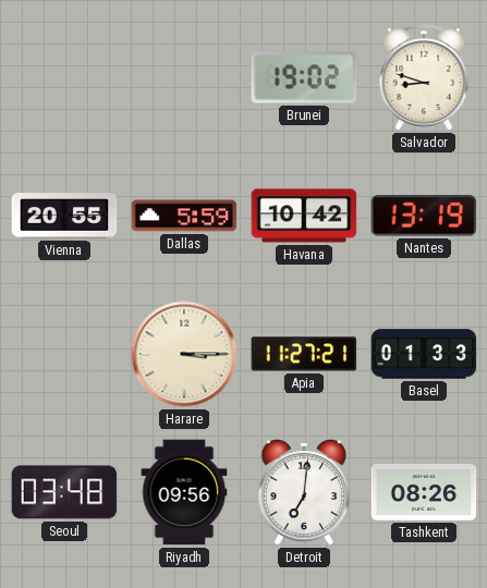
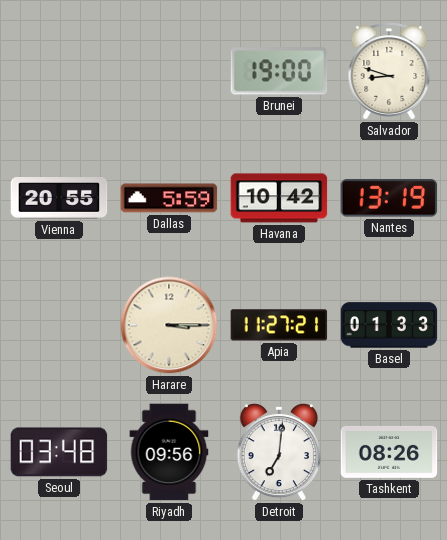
Brunei: 19:02 -> 19:00
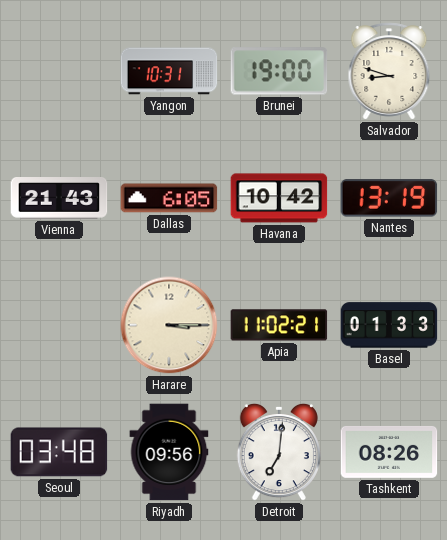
Yangon: none -> 10:31
Vienna: 20:55 -> 21:43
Dallas: 5:59 -> 6:05
Apia: 11:27 -> 11:02
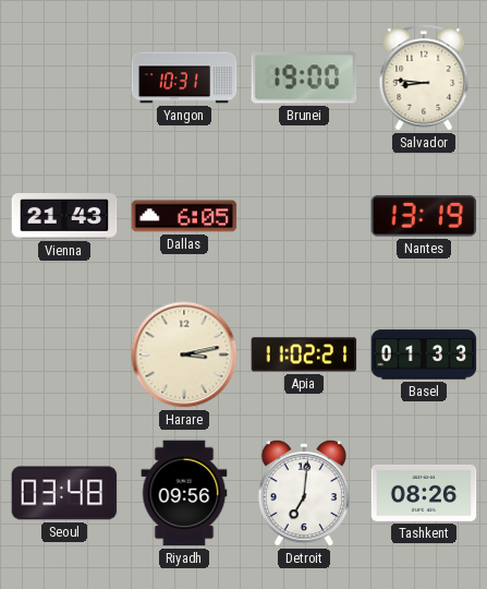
Salvador: 8:48 -> 8:46
Havana: 10:42 -> none
Harare: 3:15 -> 3:13
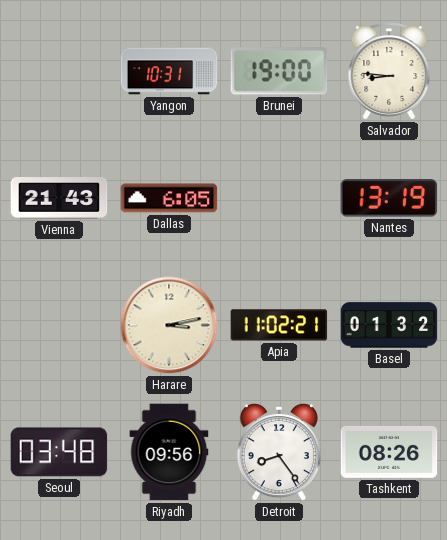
Basel: 01:33 -> 01:32
Detroit: 7:01 -> 8:24
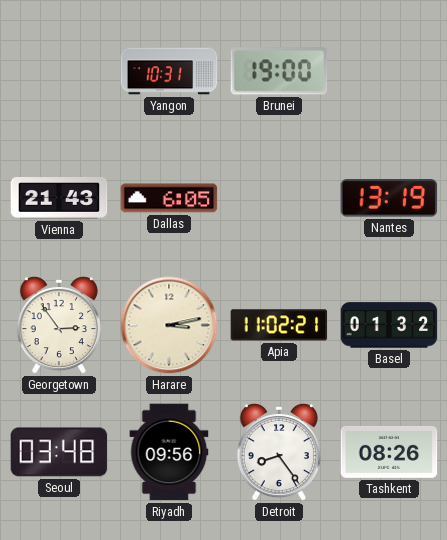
Salvador: 8:46 -> none
Georgetown: none -> 2:54
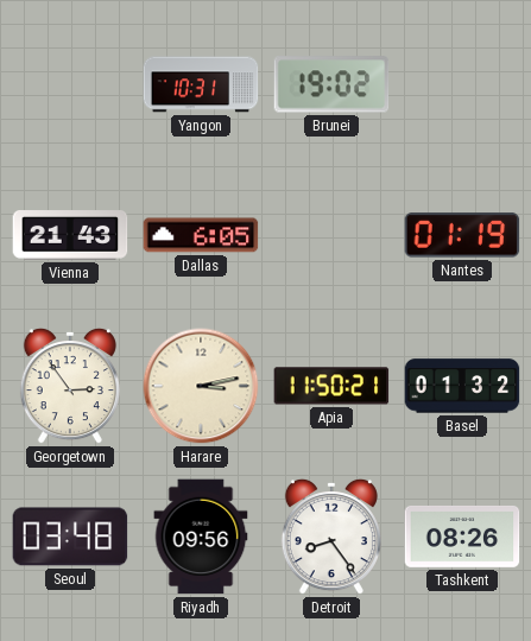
Brunei: 19:00 -> 19:02
Nantes: 13:19 -> 01:19
Apia: 11:02 -> 11:50
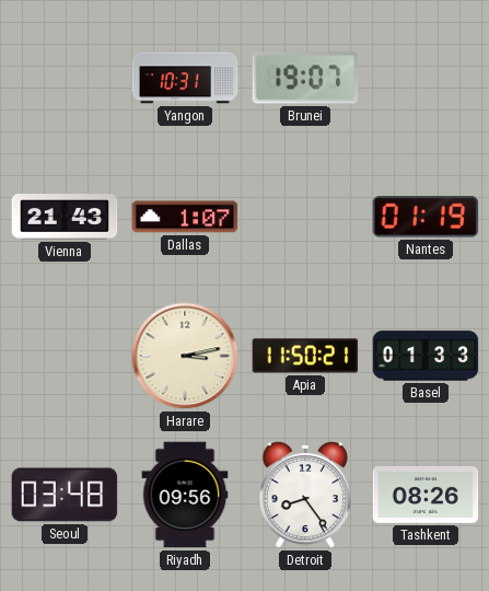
Brunei: 19:02 -> 19:07
Dallas: 6:05 -> 1:07
Georgetown: 2:54 -> none
Basel: 01:32 -> 01:33
